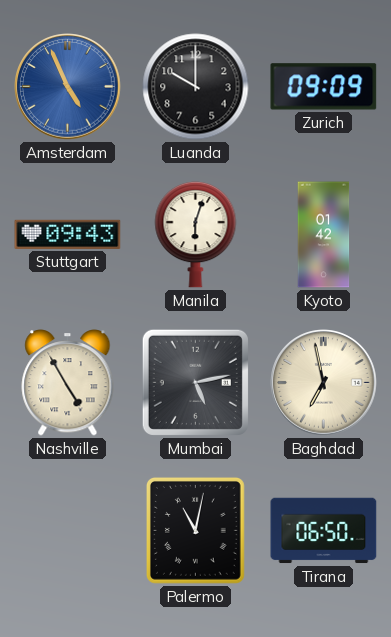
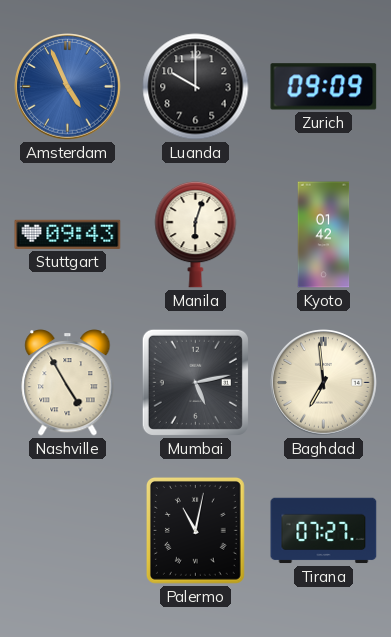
Baghdad: 6:58 -> 6:59
Tirana: 06:50 -> 07:27
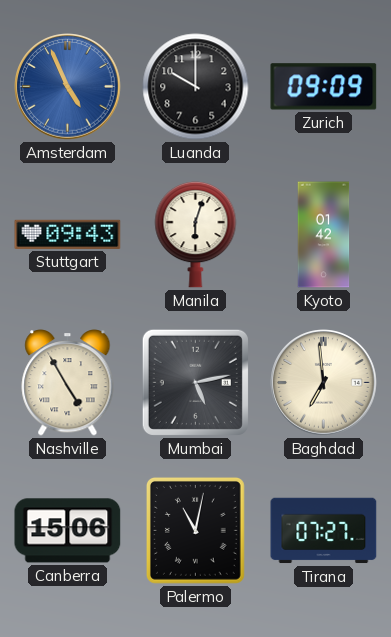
Canberra: none -> 15:06
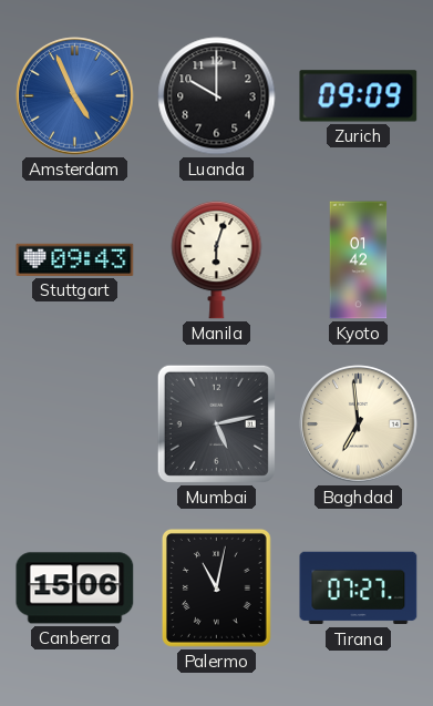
Nashville: 4:55 -> none
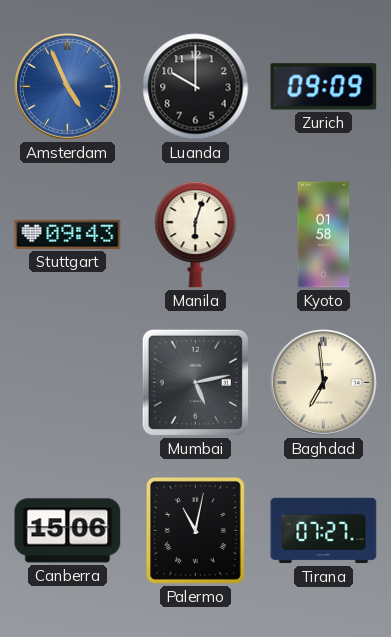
Kyoto: 01:42 -> 01:58
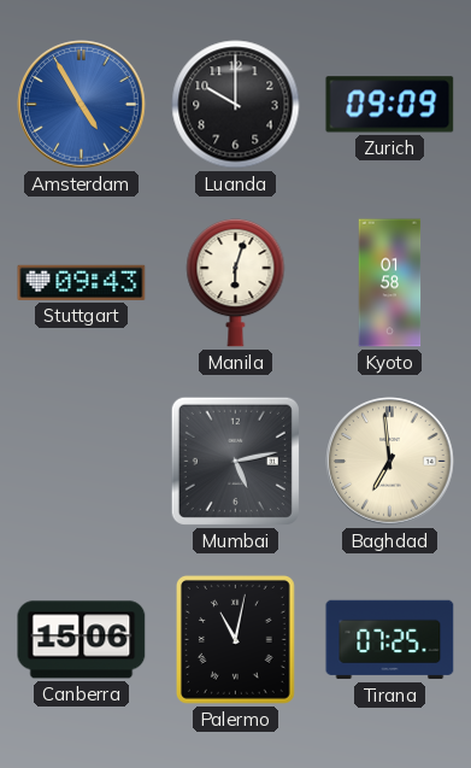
Amsterdam: 4:56 -> 4:55
Tirana: 07:27 -> 07:25
